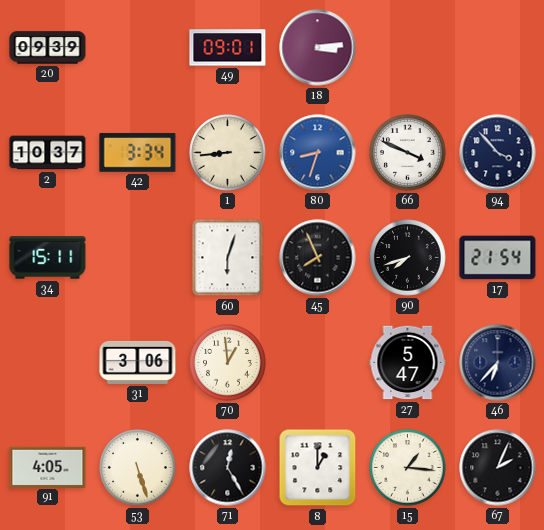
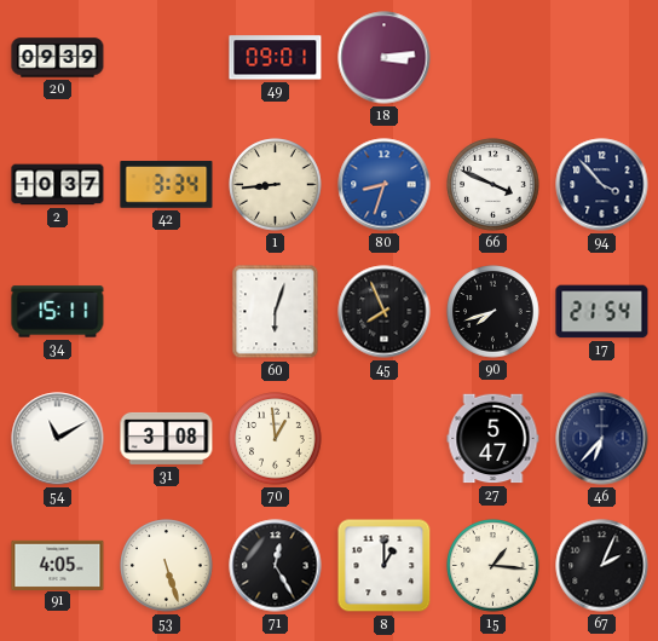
54: none -> 11:10
31: 3:06 -> 3:08
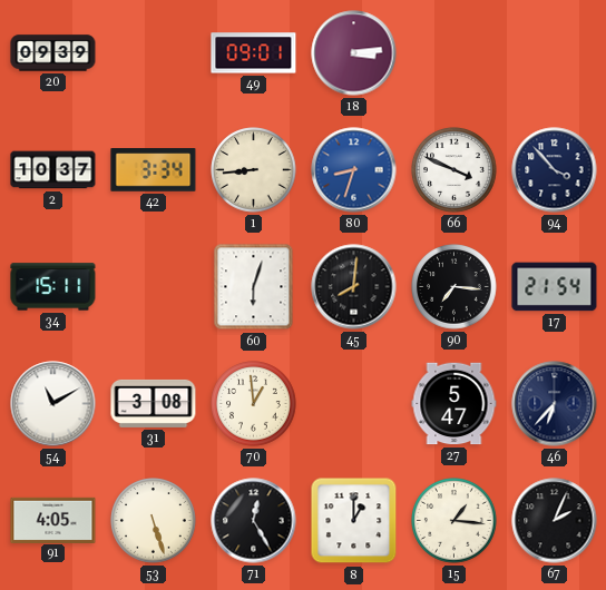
45: 7:56 -> 8:01
90: 7:42 -> 7:16
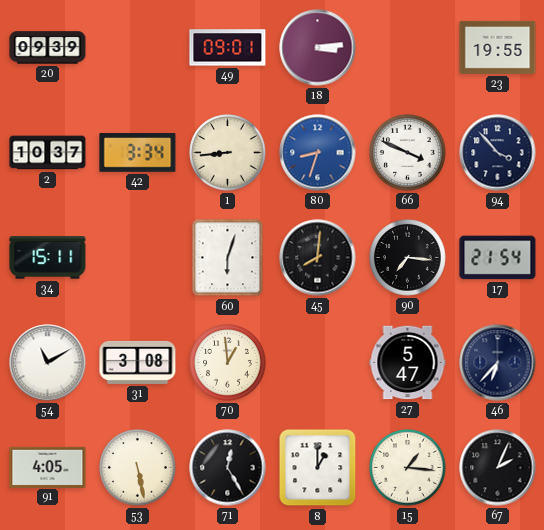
23: none -> 19:55
53: 5:27 -> 5:28
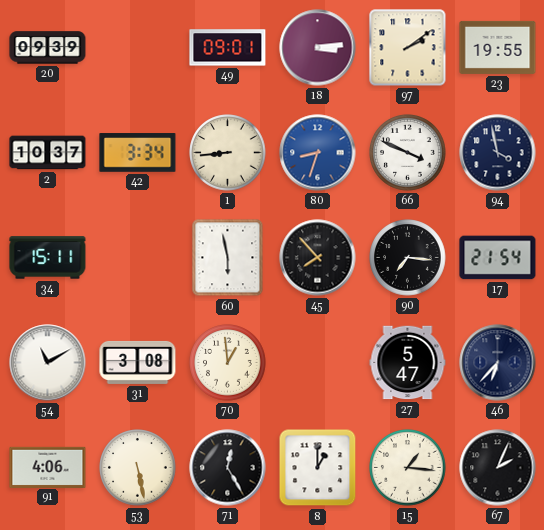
97: none -> 2:09
94: 3:53 -> 3:58
60: 6:03 -> 5:58
45: 8:01 -> 7:53
91: 4:05 -> 4:06
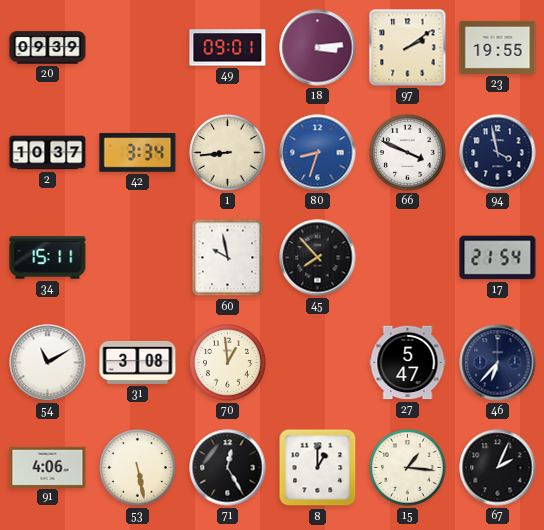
60: 5:58 -> 9:58
90: 7:16 -> none
